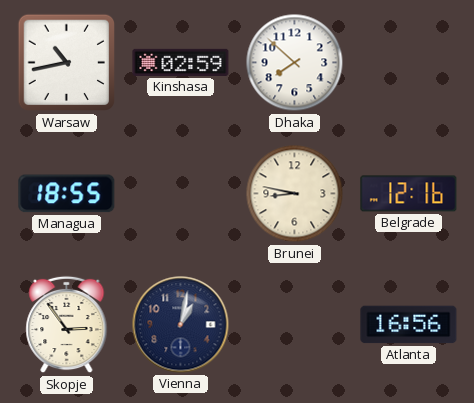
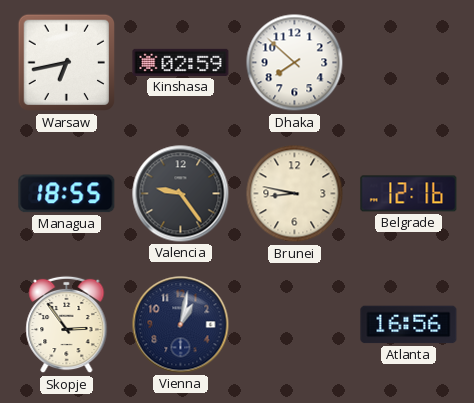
Warsaw: 10:43 -> 6:43
Valencia: none -> 9:24
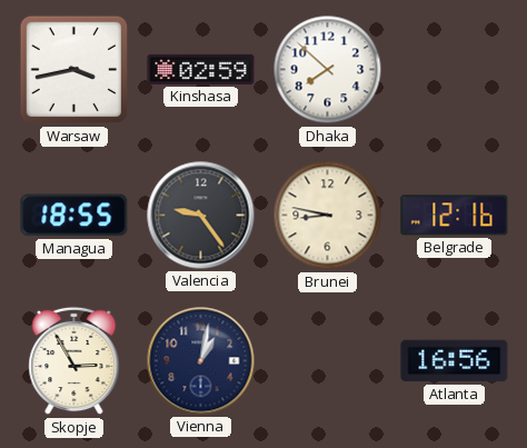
Warsaw: 6:43 -> 3:43
Skopje: 2:54 -> 2:55
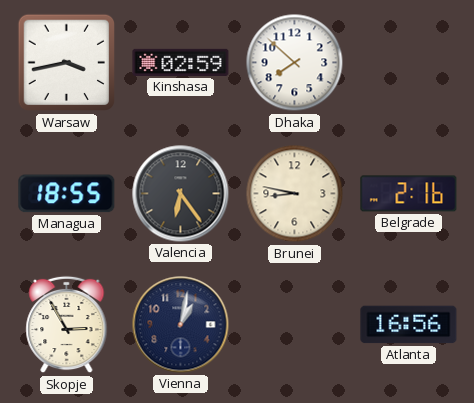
Valencia: 9:24 -> 6:24
Belgrade: 12:16 -> 2:16
